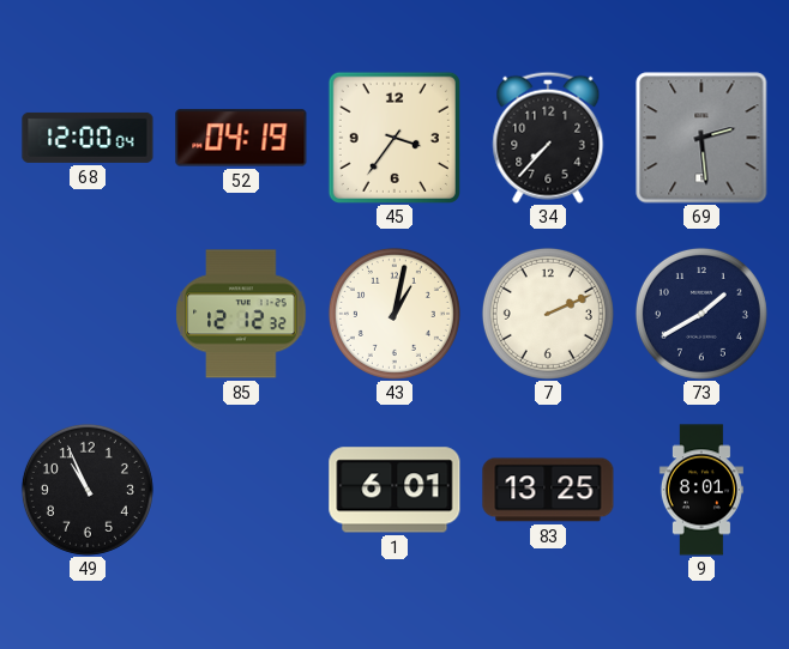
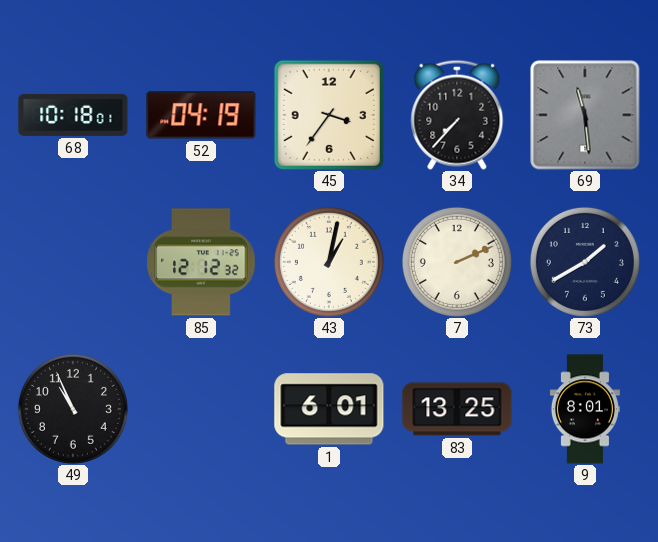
68: 12:00 -> 10:18
69: 2:29 -> 11:29
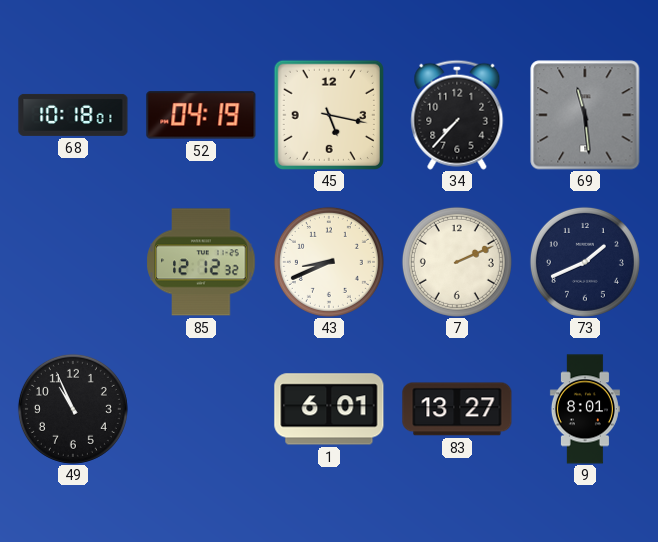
45: 3:36 -> 5:17
43: 1:02 -> 8:41
73: 1:40 -> 1:41
83: 13:25 -> 13:27
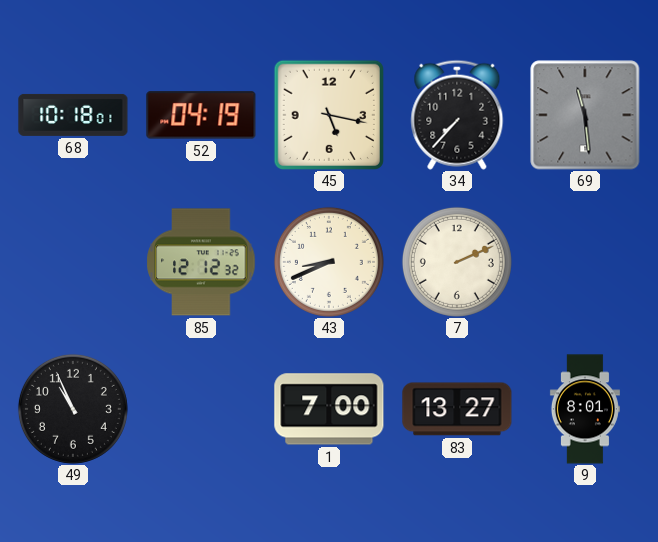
73: 1:41 -> none
1: 6:01 -> 7:00
